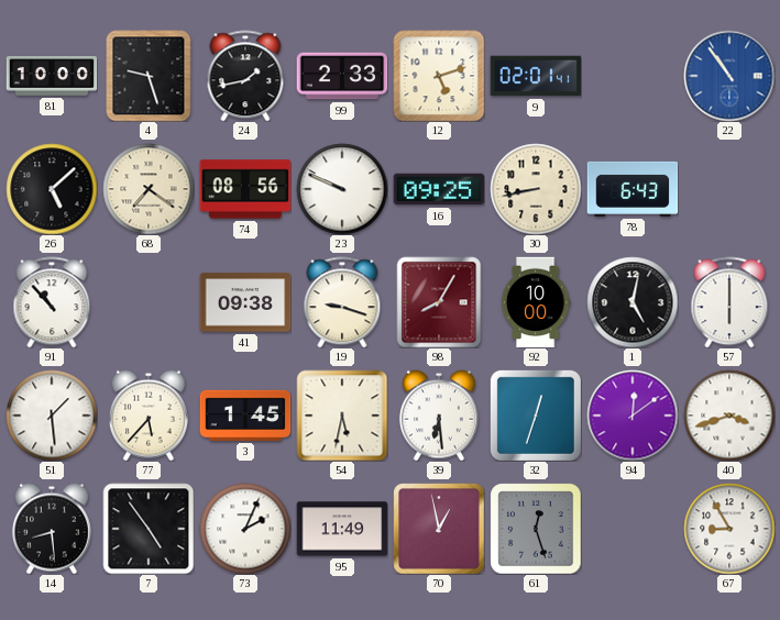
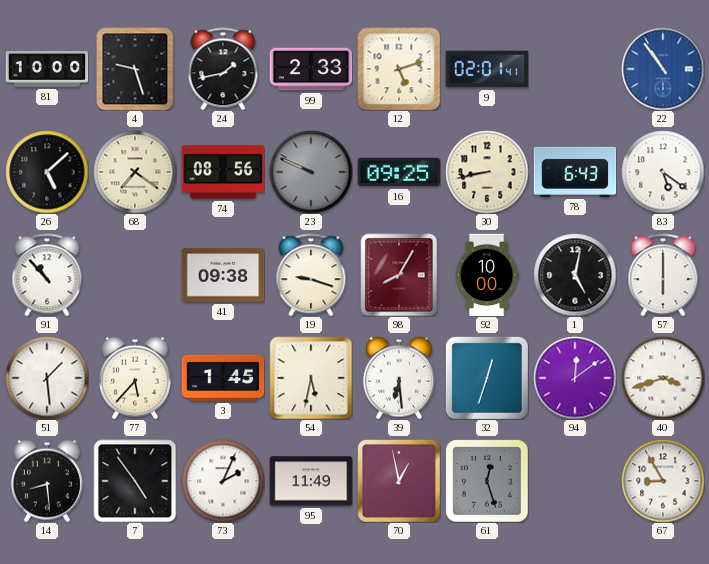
23 dial: white -> grey
83: none -> 5:21
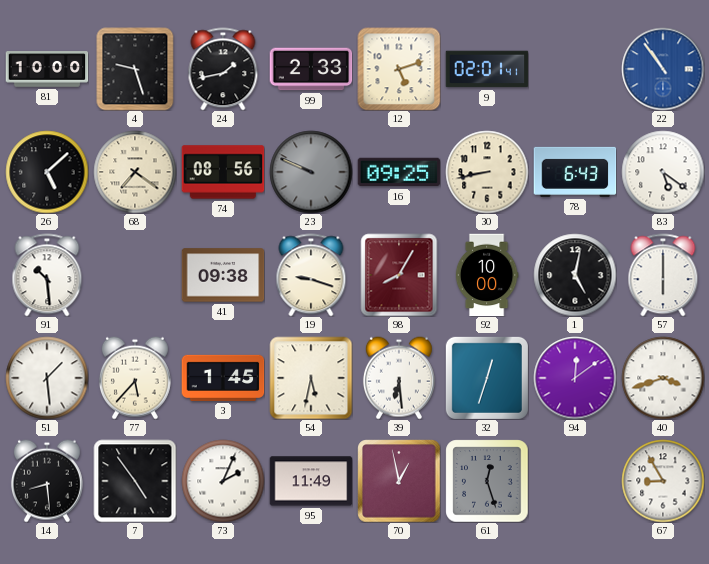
91: 10:53 -> 10:29
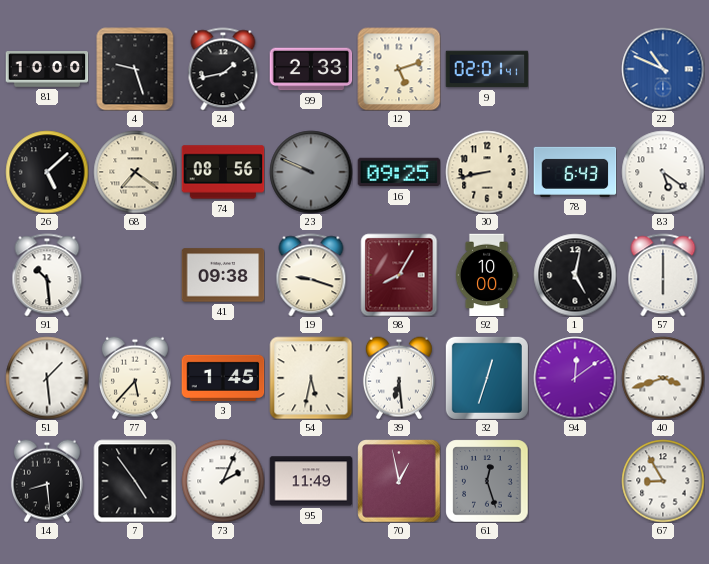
22: 10:54 -> 10:49
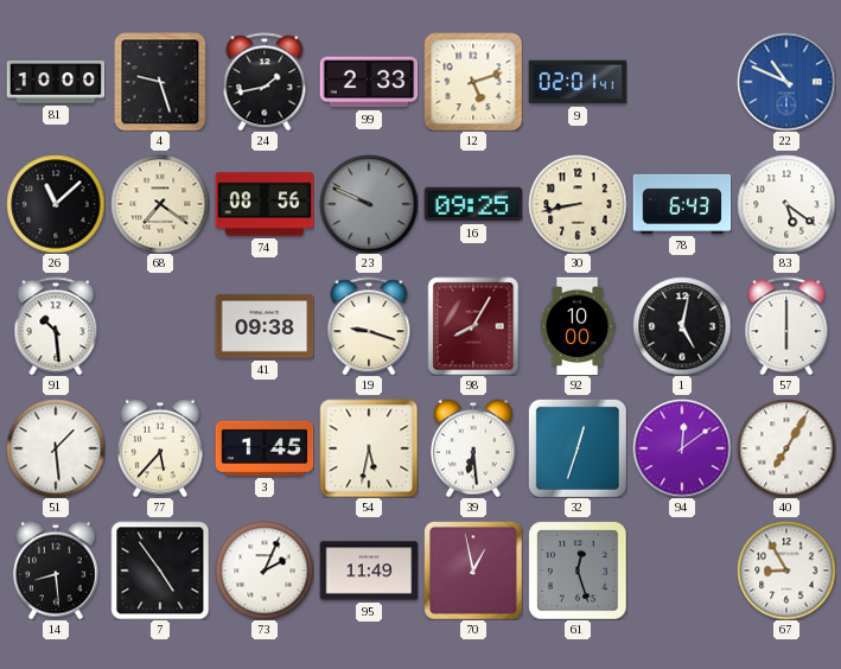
26: 5:08 -> 11:08
40: 3:42 -> 7:05
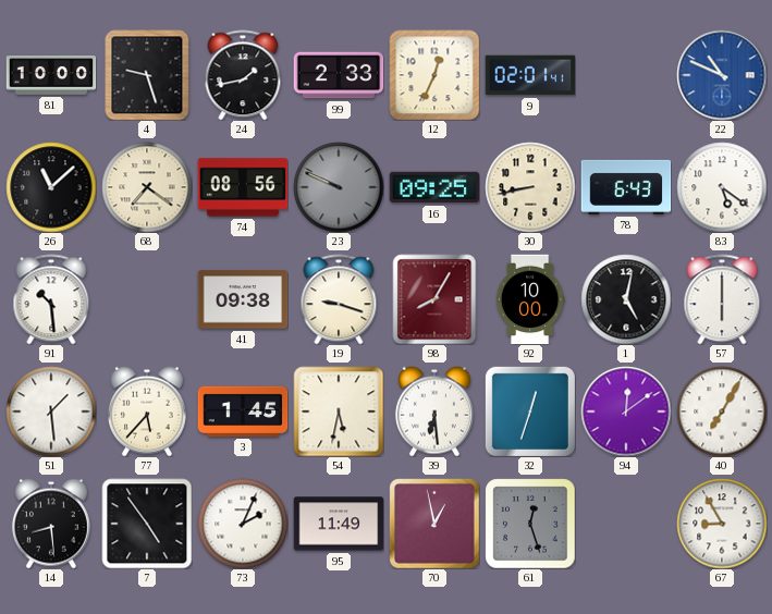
12: 5:12 -> 12:34
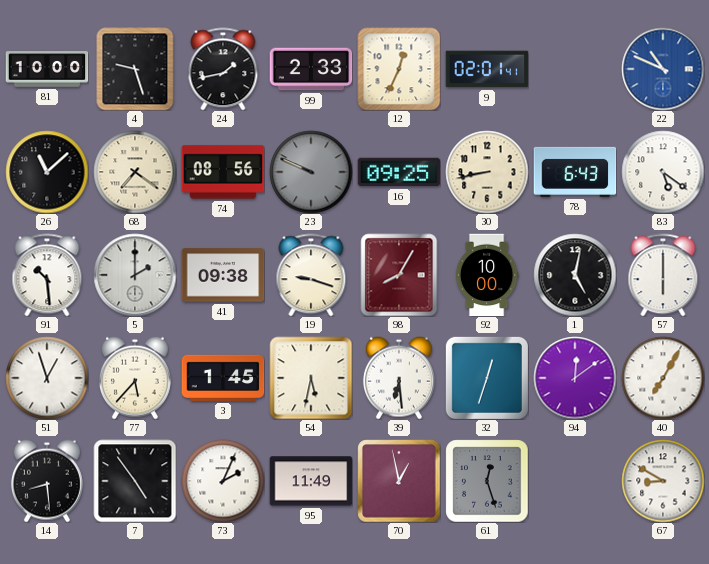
5: none -> 2:00
51: 1:29 -> 12:57
67: 8:55 -> 8:50
